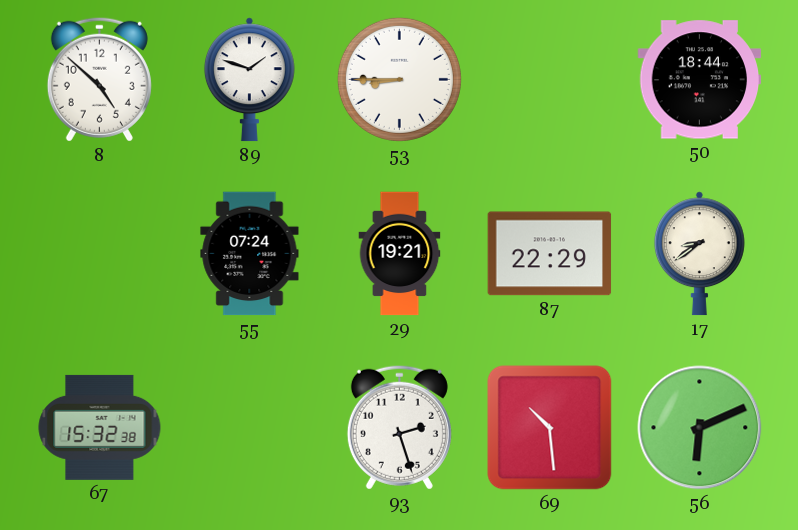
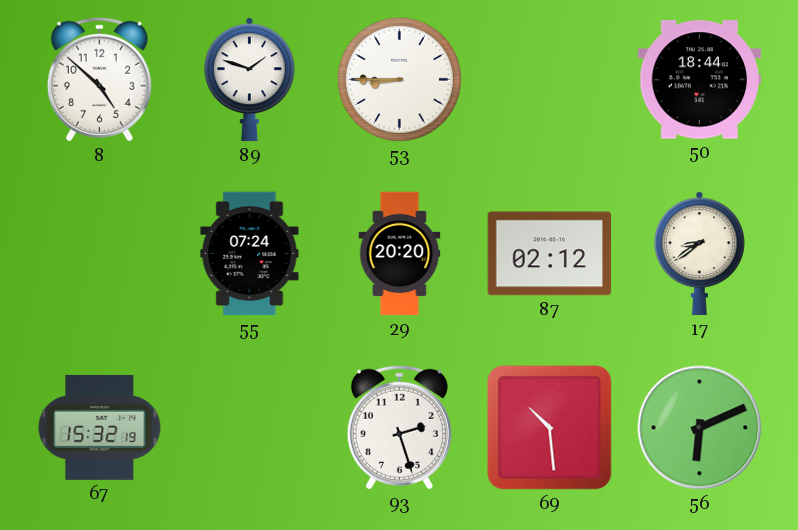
29: 19:21 -> 20:20
87: 22:29 -> 02:12
67: 15:32:38 -> 15:32:19
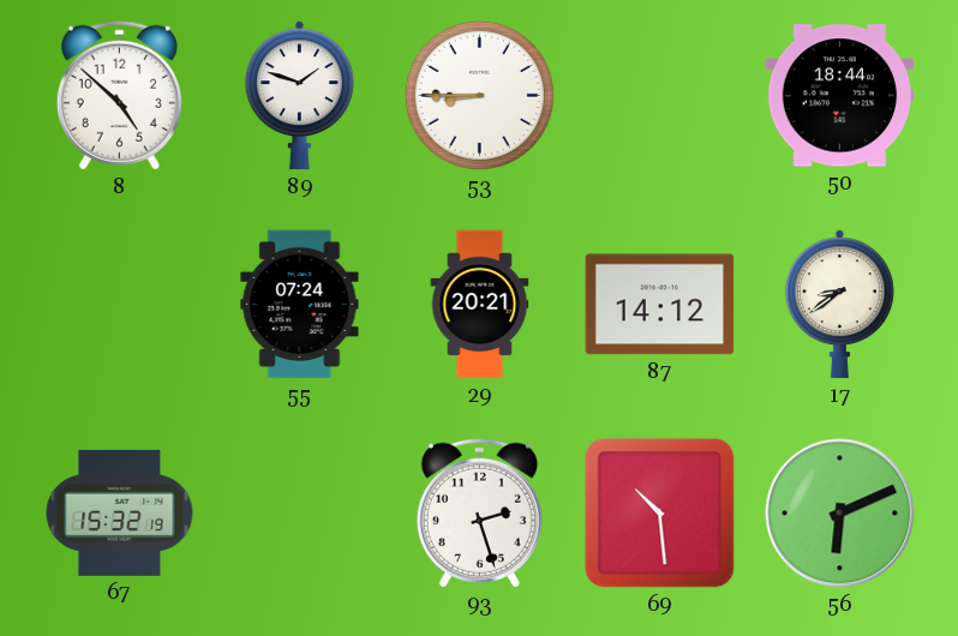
29: 20:20 -> 20:21
87: 02:12 -> 14:12
